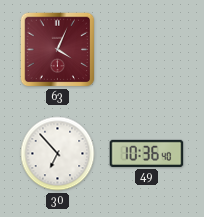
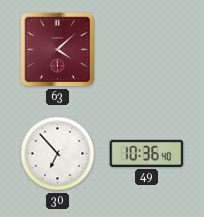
63: 4:04 -> 4:08
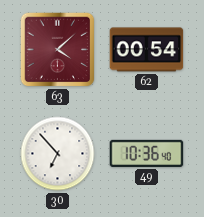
62: none -> 00:54
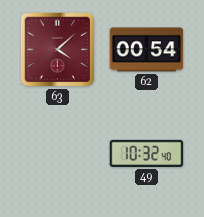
30: 6:53 -> none
49: 10:36 -> 10:32
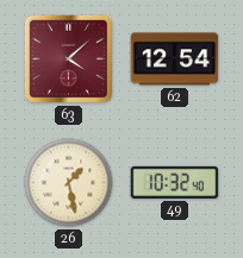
62: 00:54 -> 12:54
26: none -> 1:28
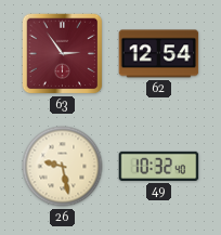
63: 4:08 -> 2:54
26: 1:28 -> 9:28
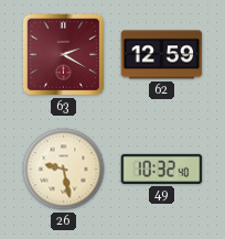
63: 2:54 -> 2:20
62: 12:54 -> 12:59
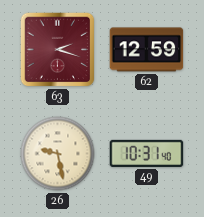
63: 2:20 -> 2:18
49: 10:32 -> 10:31
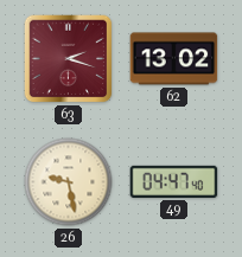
62: 12:59 -> 13:02
49: 10:31 -> 04:47
